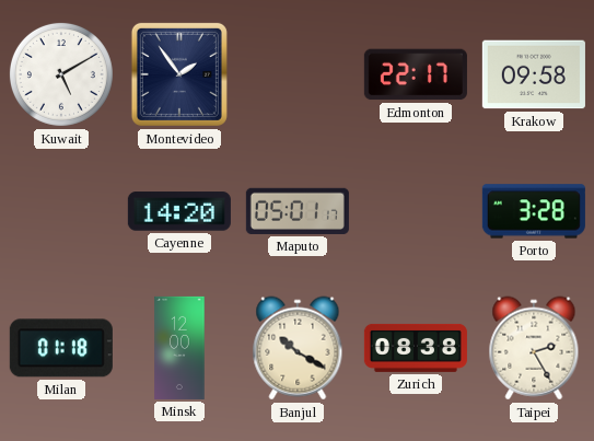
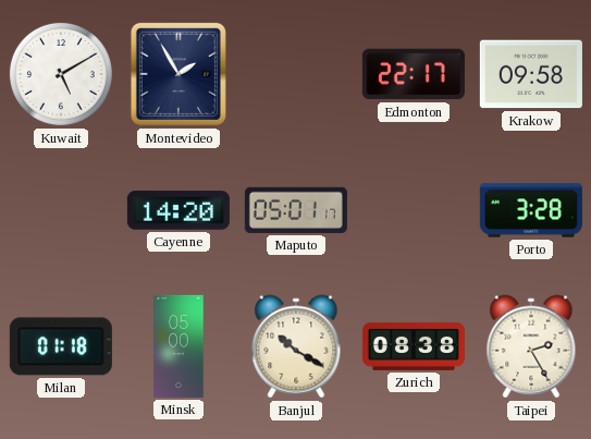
Montevideo: 1:54 -> 1:55
Minsk: 12:00 -> 05:00
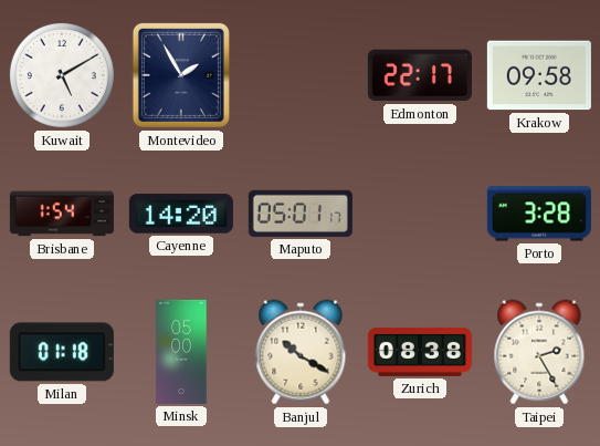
Brisbane: none -> 1:54
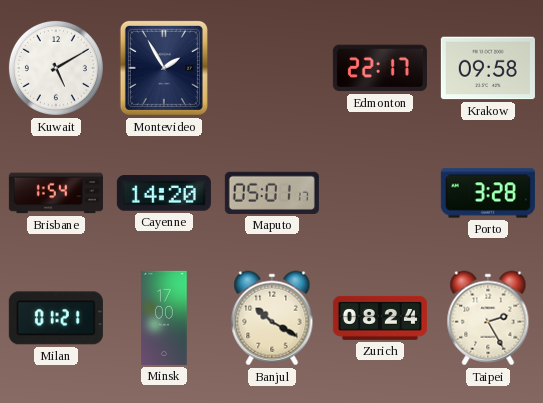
Milan: 01:18 -> 01:21
Minsk: 05:00 -> 17:00
Zurich: 08:38 -> 08:24
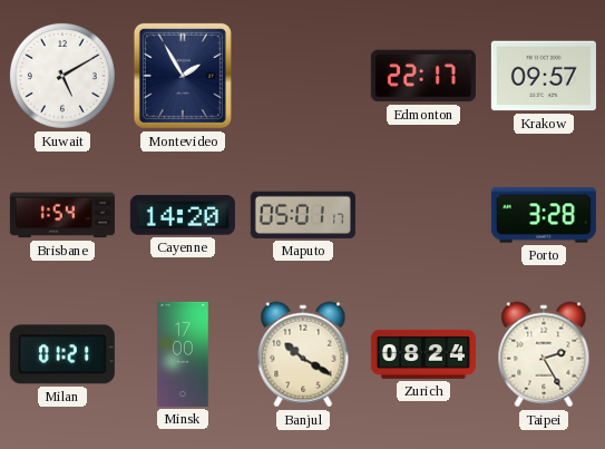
Krakow: 09:58 -> 09:57
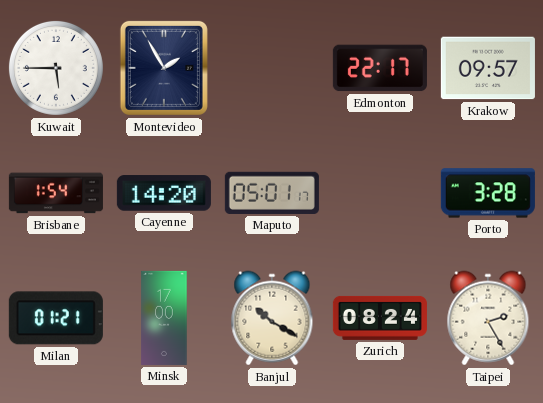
Kuwait: 5:10 -> 5:45
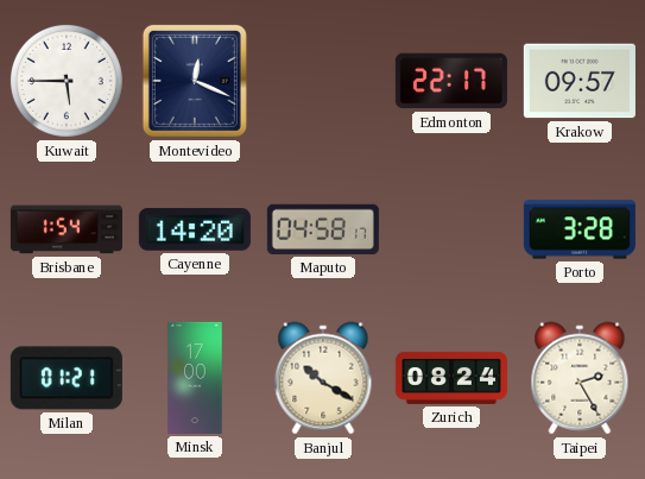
Montevideo: 1:55 -> 12:19
Maputo: 05:01 -> 04:58
